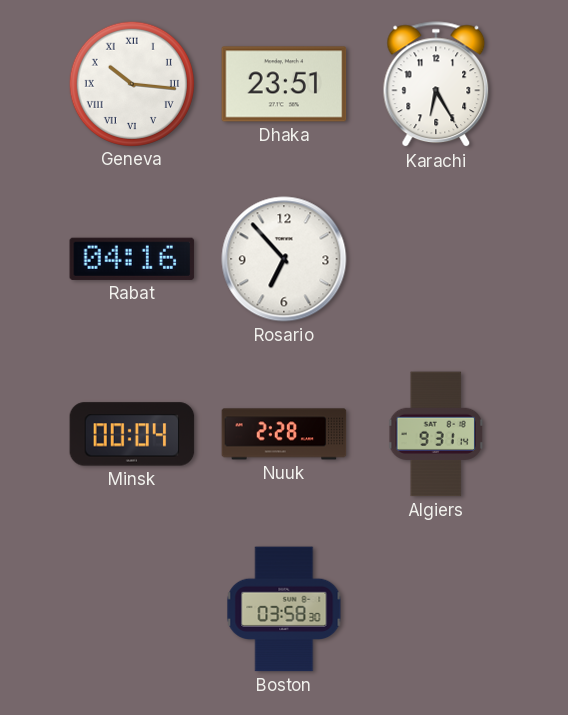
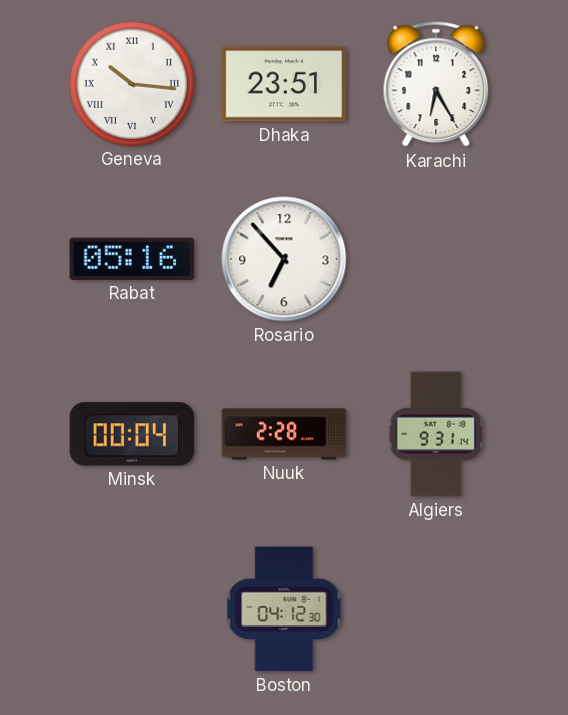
Rabat: 04:16 -> 05:16
Boston: 03:58 -> 04:12
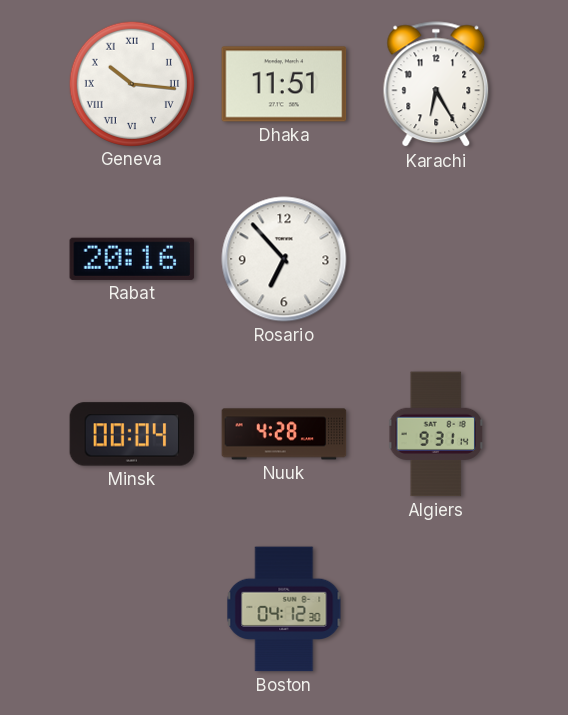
Dhaka: 23:51 -> 11:51
Rabat: 05:16 -> 20:16
Nuuk: 2:28 -> 4:28
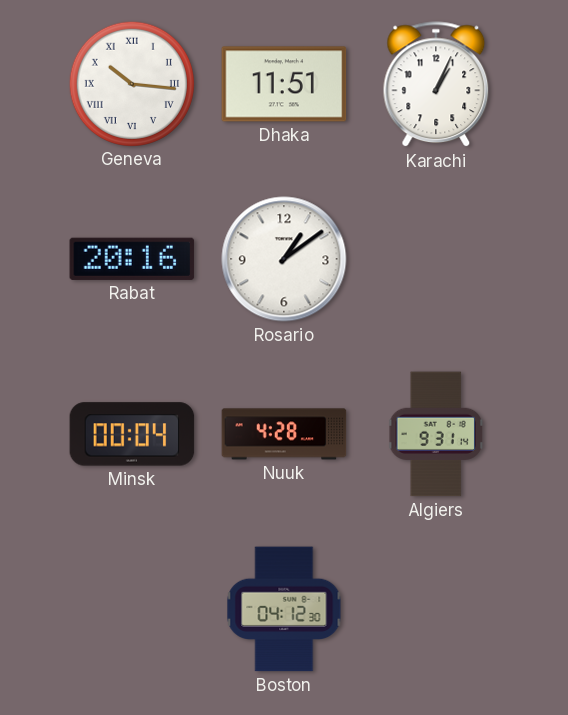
Karachi: 6:25 -> 1:04
Rosario: 6:53 -> 1:09
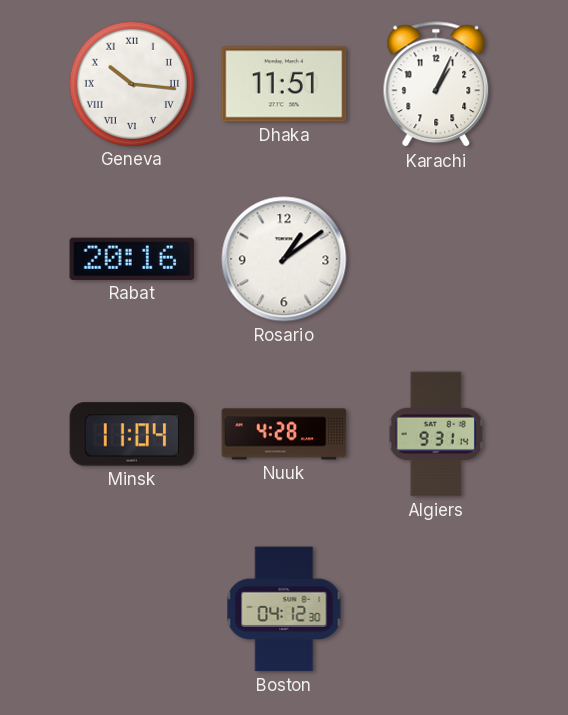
Minsk: 00:04 -> 11:04
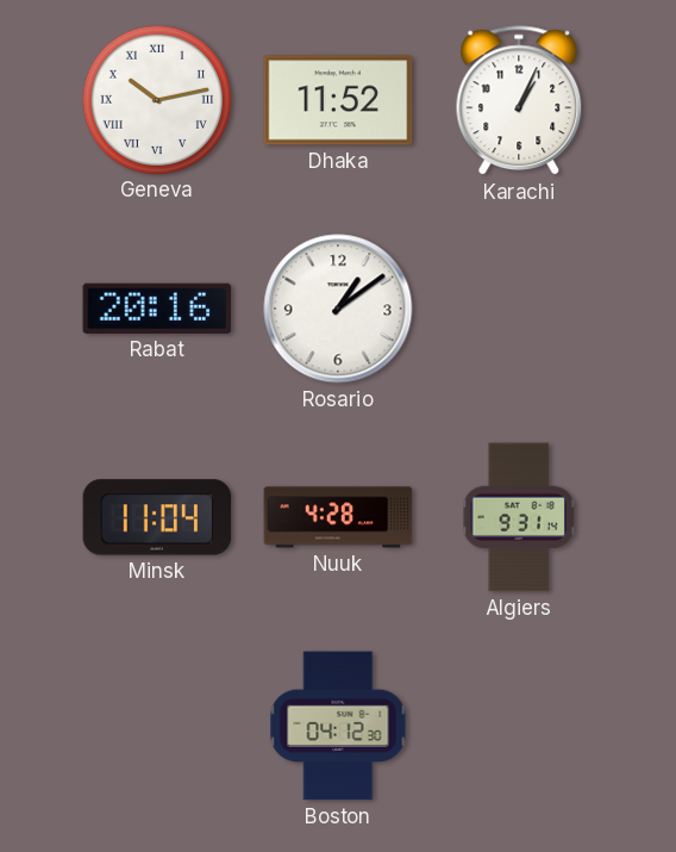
Geneva: 10:16 -> 10:13
Dhaka: 11:51 -> 11:52
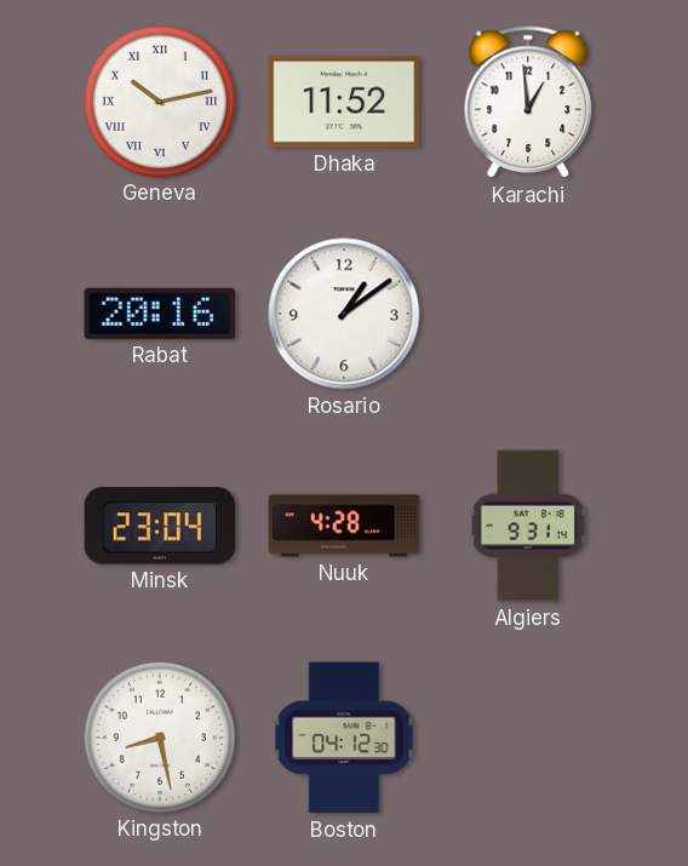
Karachi: 1:04 -> 12:59
Minsk: 11:04 -> 23:04
Kingston: none -> 8:28
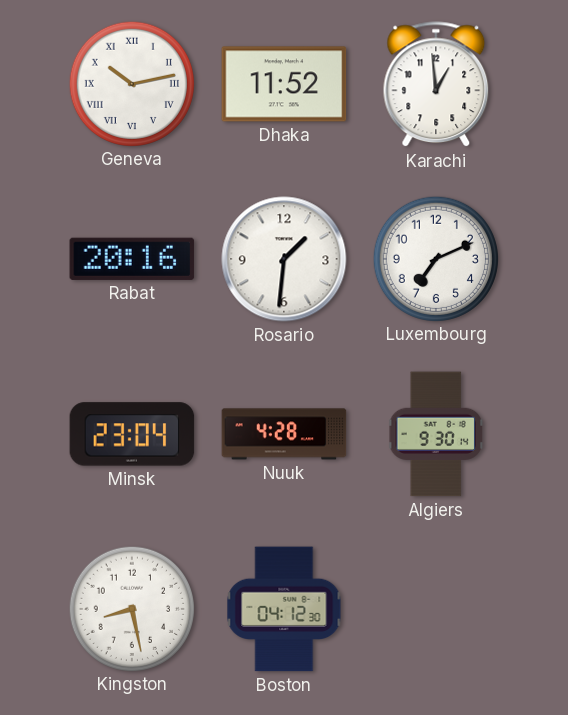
Rosario: 1:09 -> 1:31
Luxembourg: none -> 7:11
Algiers: 9:31 -> 9:30
